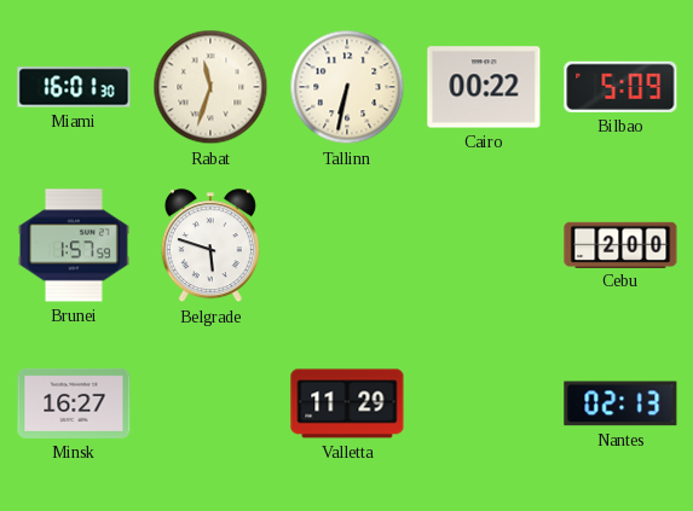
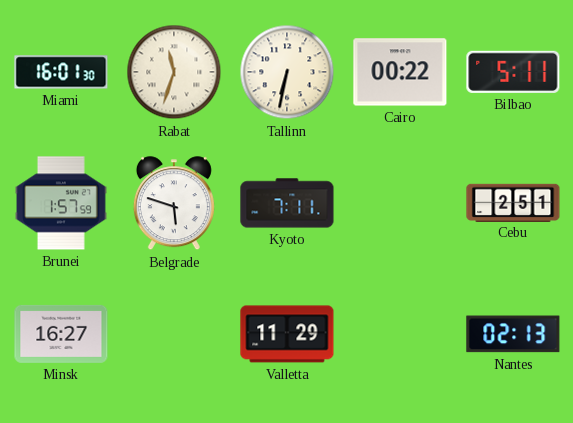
Bilbao: 5:09 -> 5:11
Kyoto: none -> 7:11
Cebu: 2:00 -> 2:51
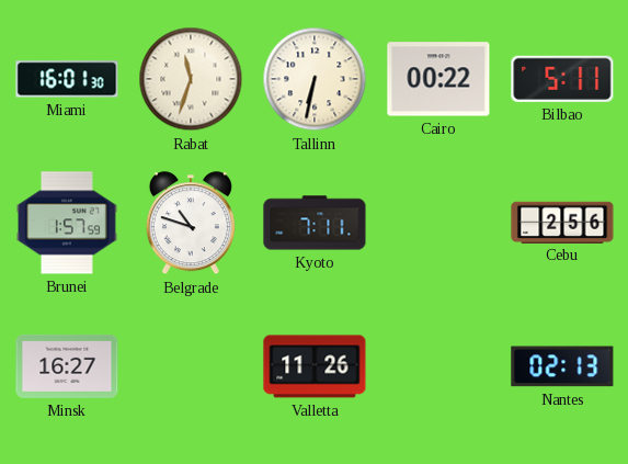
Belgrade: 5:48 -> 10:48
Cebu: 2:51 -> 2:56
Valletta: 11:29 -> 11:26
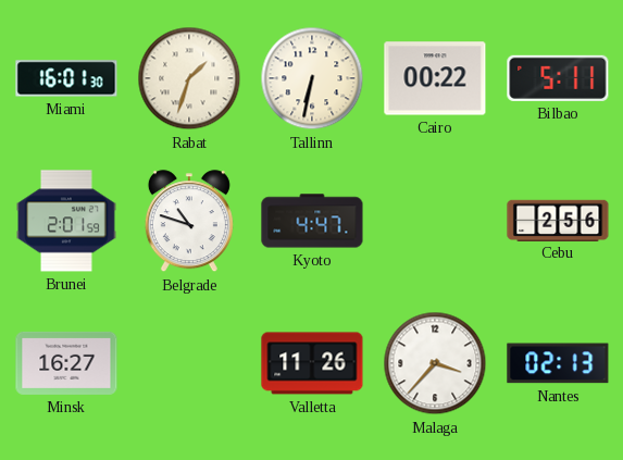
Rabat: 11:33 -> 1:33
Brunei: 1:57 -> 2:01
Kyoto: 7:11 -> 4:47
Malaga: none -> 3:37
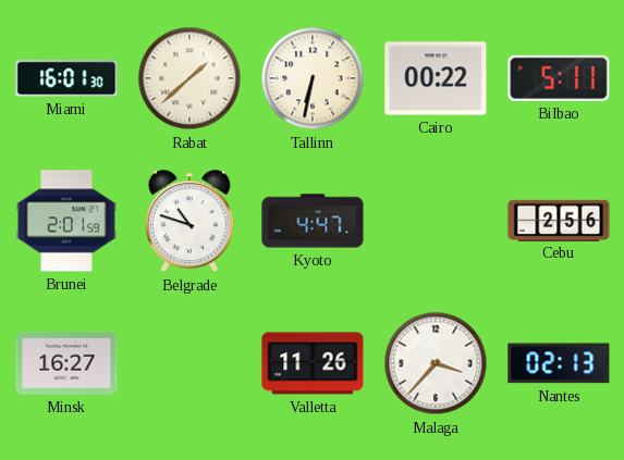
Rabat: 1:33 -> 1:38
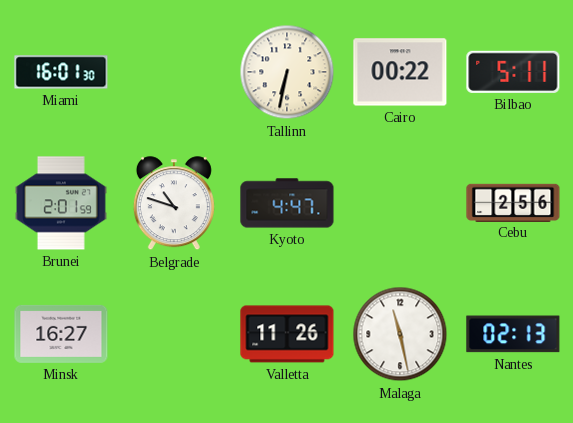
Rabat: 1:38 -> none
Malaga: 3:37 -> 11:28
